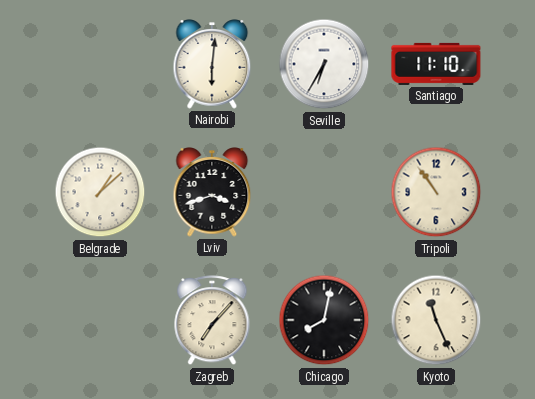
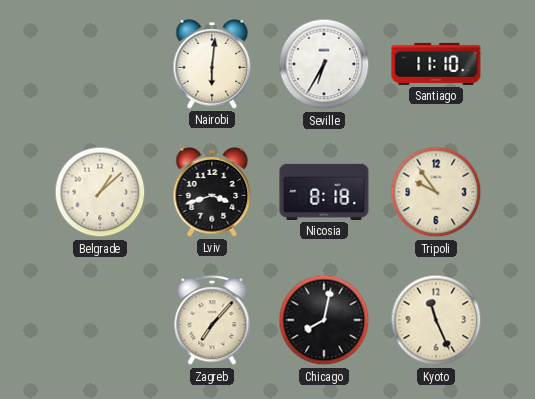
Nicosia: none -> 8:18
Tripoli: 10:54 -> 9:54
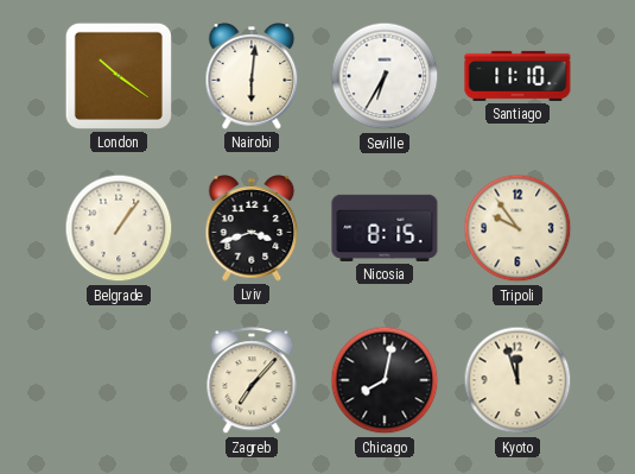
London: none -> 10:21
Belgrade: 1:08 -> 1:06
Nicosia: 8:18 -> 8:15
Kyoto: 11:26 -> 11:57
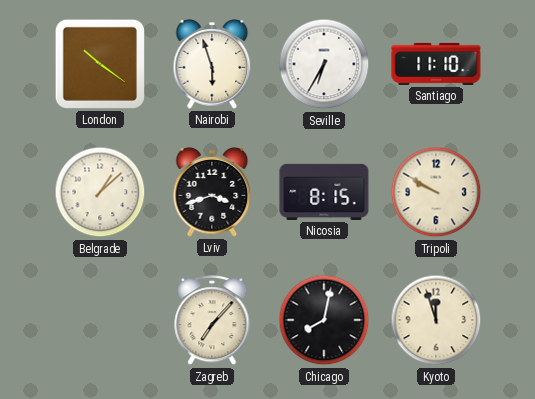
Nairobi: 6:01 -> 5:57
Belgrade: 1:06 -> 1:08
Tripoli: 9:54 -> 9:50
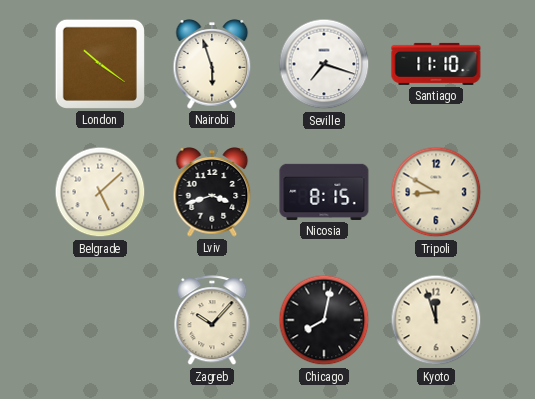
Seville: 6:35 -> 7:18
Belgrade: 1:08 -> 5:08
Tripoli: 9:50 -> 8:50
Zagreb: 7:07 -> 10:07
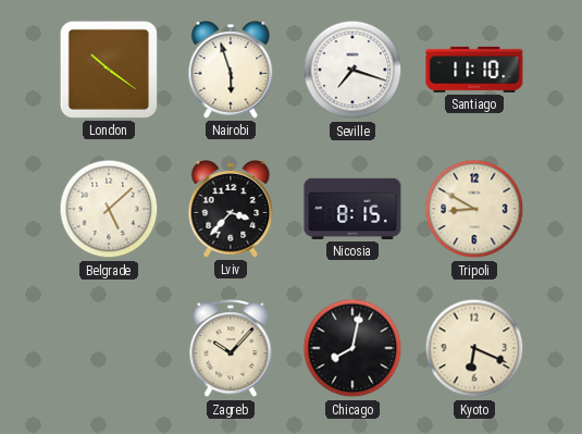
Lviv: 3:42 -> 3:37
Kyoto: 11:57 -> 6:19
